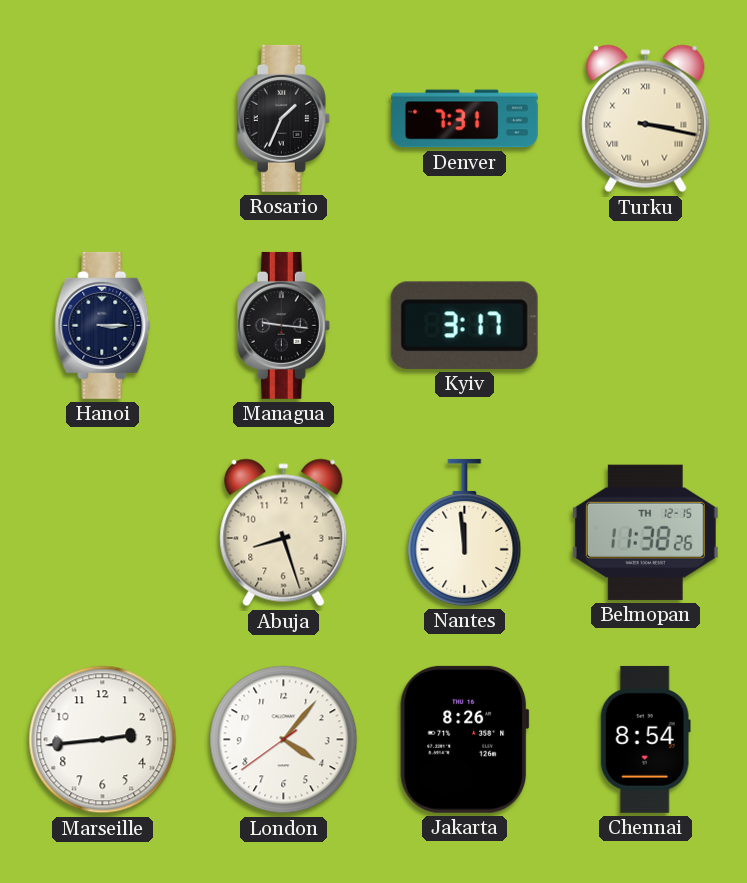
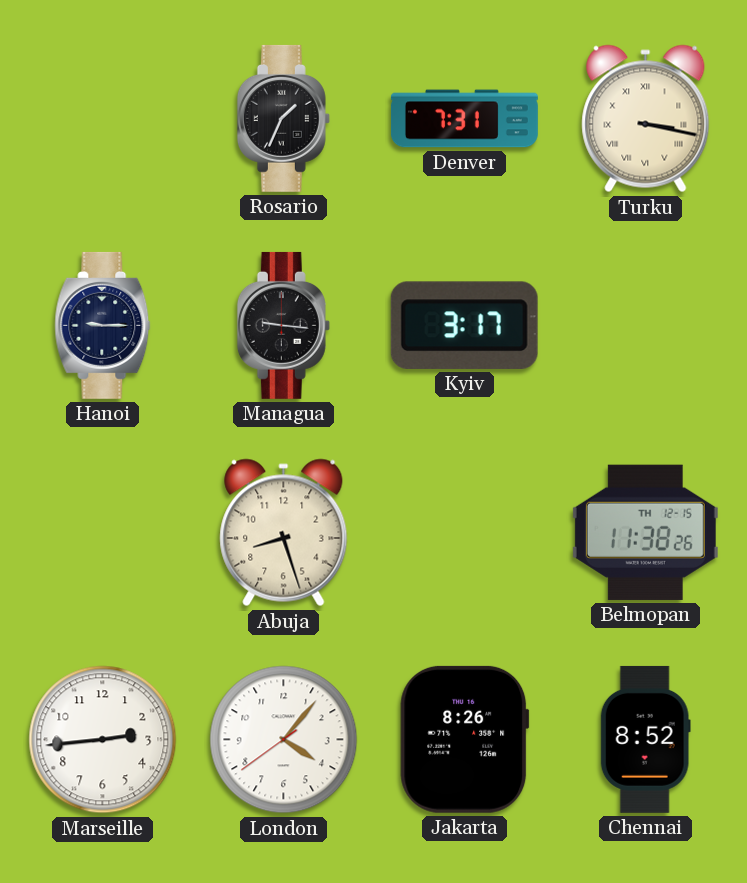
Hanoi: 3:15 -> 9:15
Nantes: 11:59 -> none
Chennai: 8:54 -> 8:52
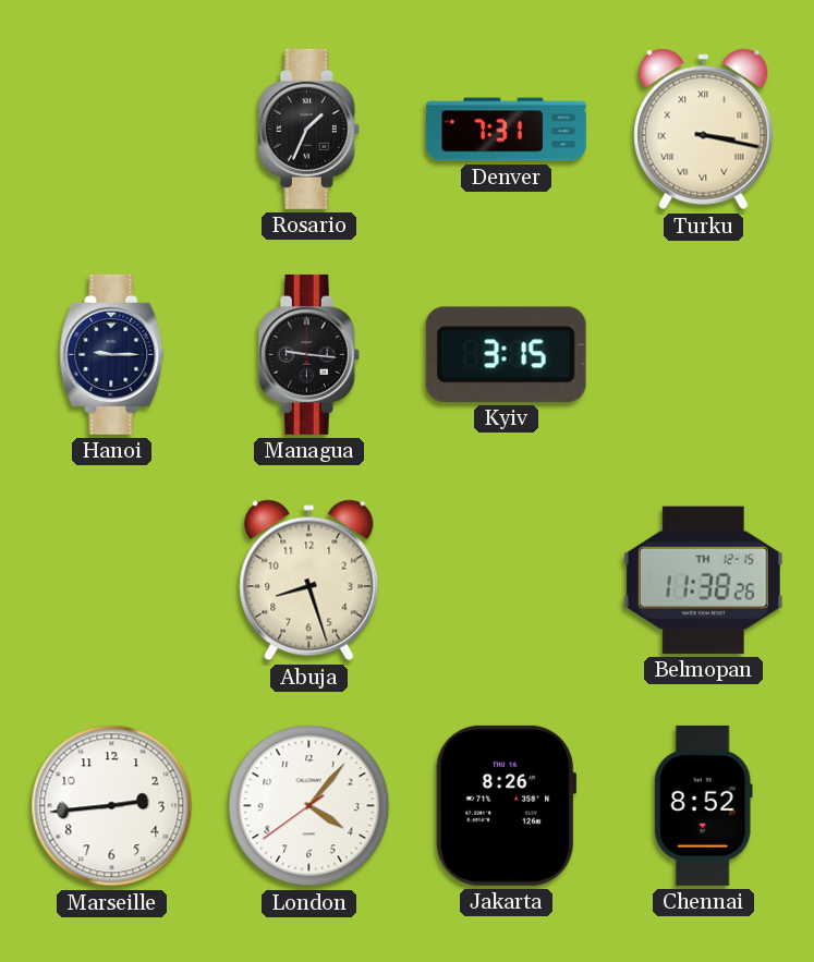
Kyiv: 3:17 -> 3:15
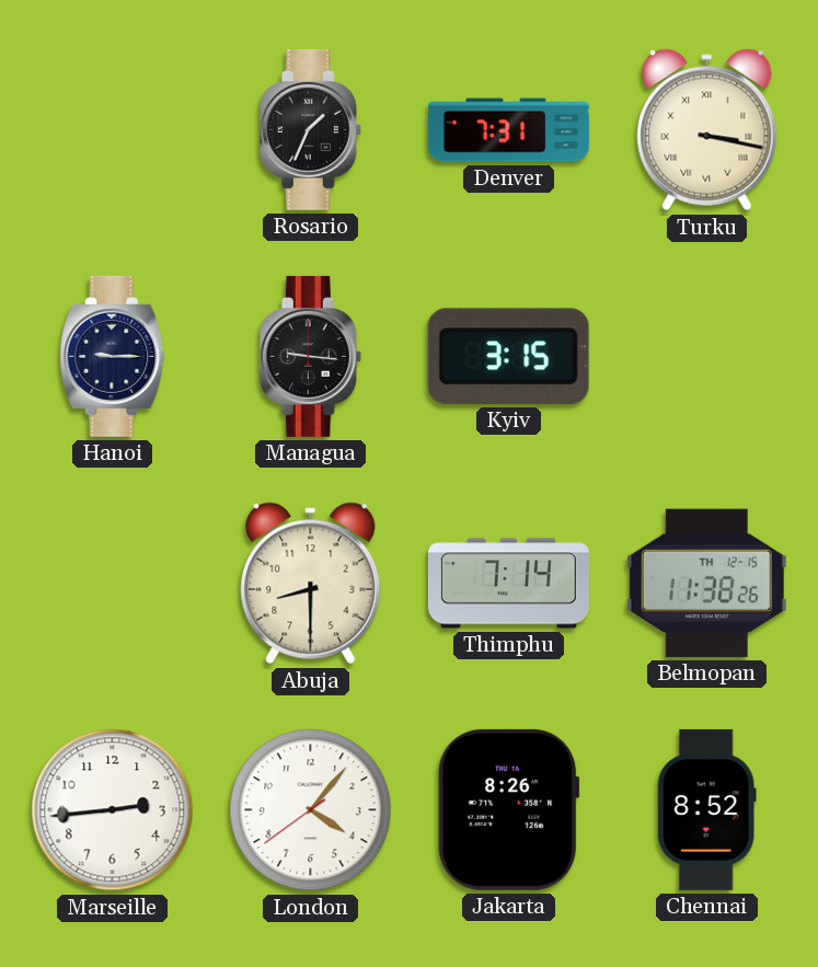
Abuja: 8:27 -> 8:30
Thimphu: none -> 7:14
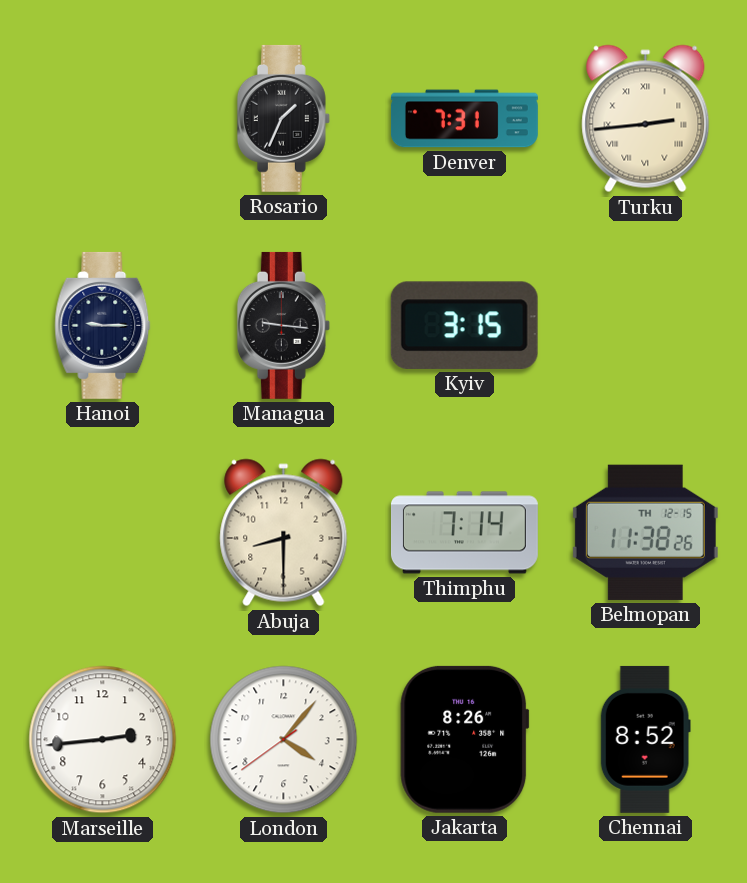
Turku: 3:17 -> 2:44
